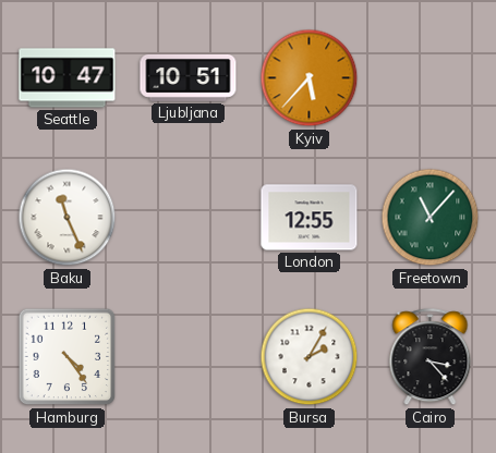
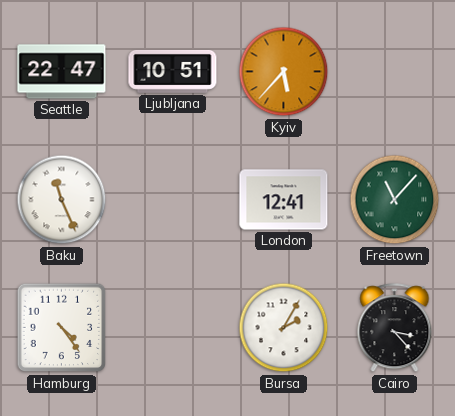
Seattle: 10:47 -> 22:47
London: 12:55 -> 12:41
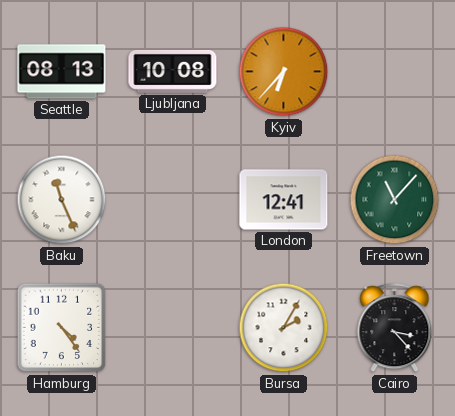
Seattle: 22:47 -> 08:13
Ljubljana: 10:51 -> 10:08
Kyiv: 5:37 -> 6:37
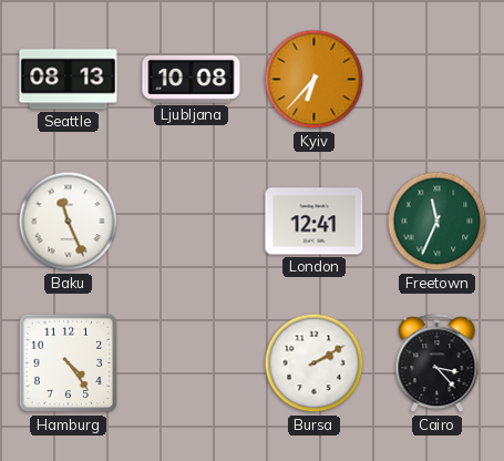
Freetown: 11:07 -> 11:34
Bursa: 2:05 -> 2:10
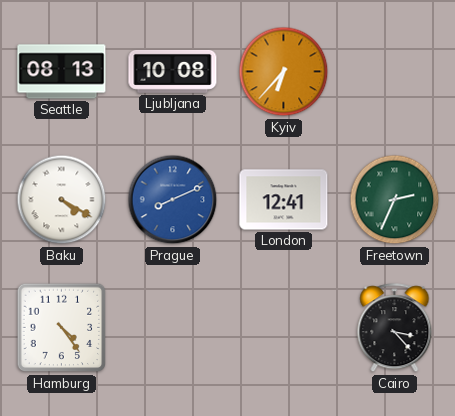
Baku: 11:26 -> 4:20
Prague: none -> 8:11
Freetown: 11:34 -> 2:34
Bursa: 2:10 -> none
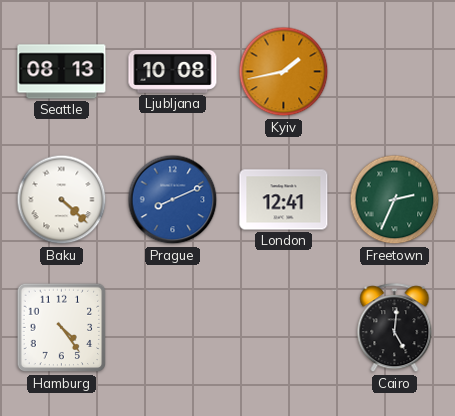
Kyiv: 6:37 -> 1:43
Baku: 4:20 -> 4:22
Cairo: 3:23 -> 5:01
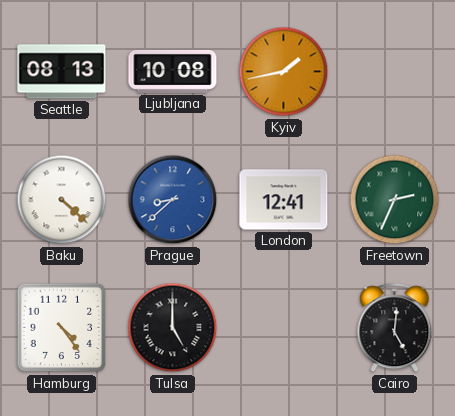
Prague: 8:11 -> 8:38
Tulsa: none -> 5:00
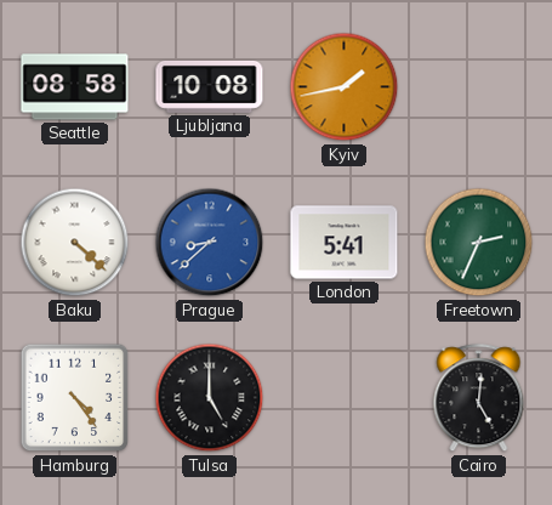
Seattle: 08:13 -> 08:58
London: 12:41 -> 5:41
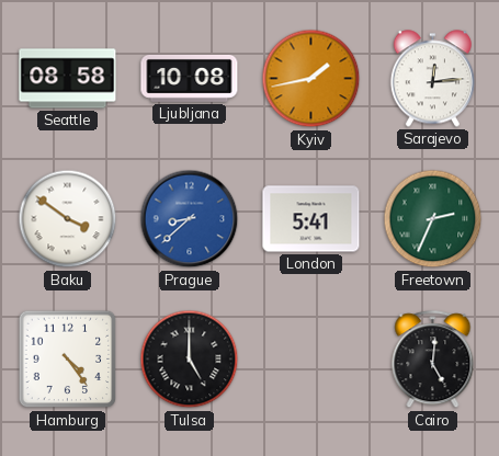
Sarajevo: none -> 12:14
Baku: 4:22 -> 3:51
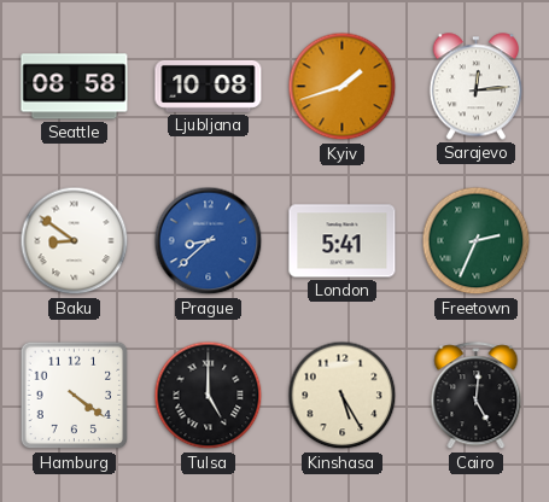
Kyiv: 1:43 -> 1:42
Baku: 3:51 -> 8:51
Hamburg: 4:24 -> 4:21
Kinshasa: none -> 5:25
